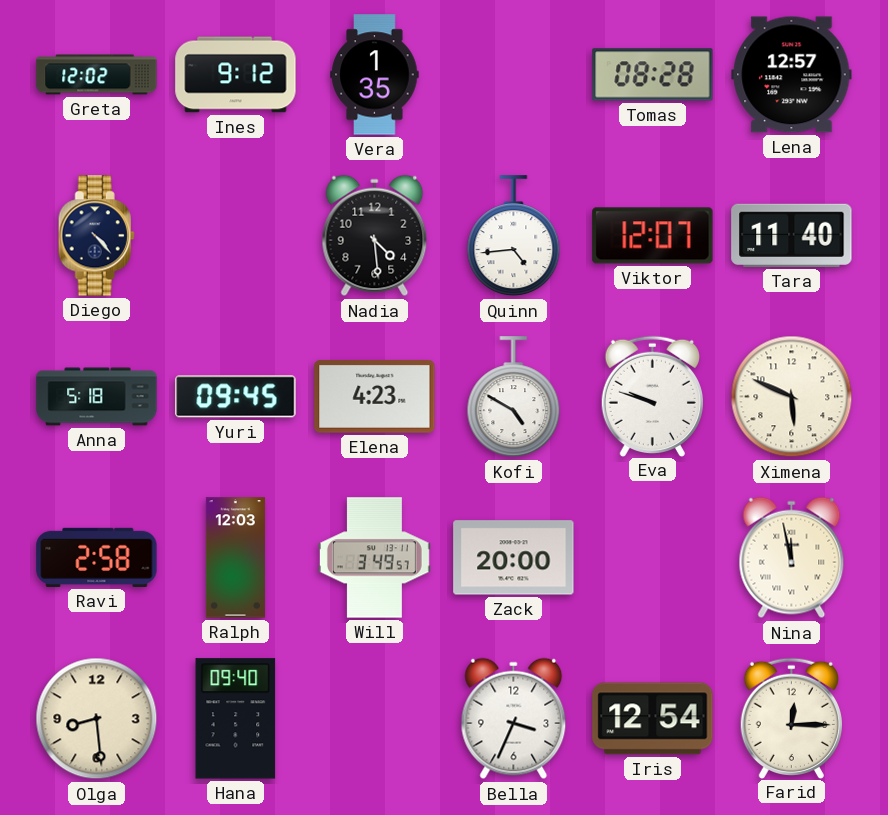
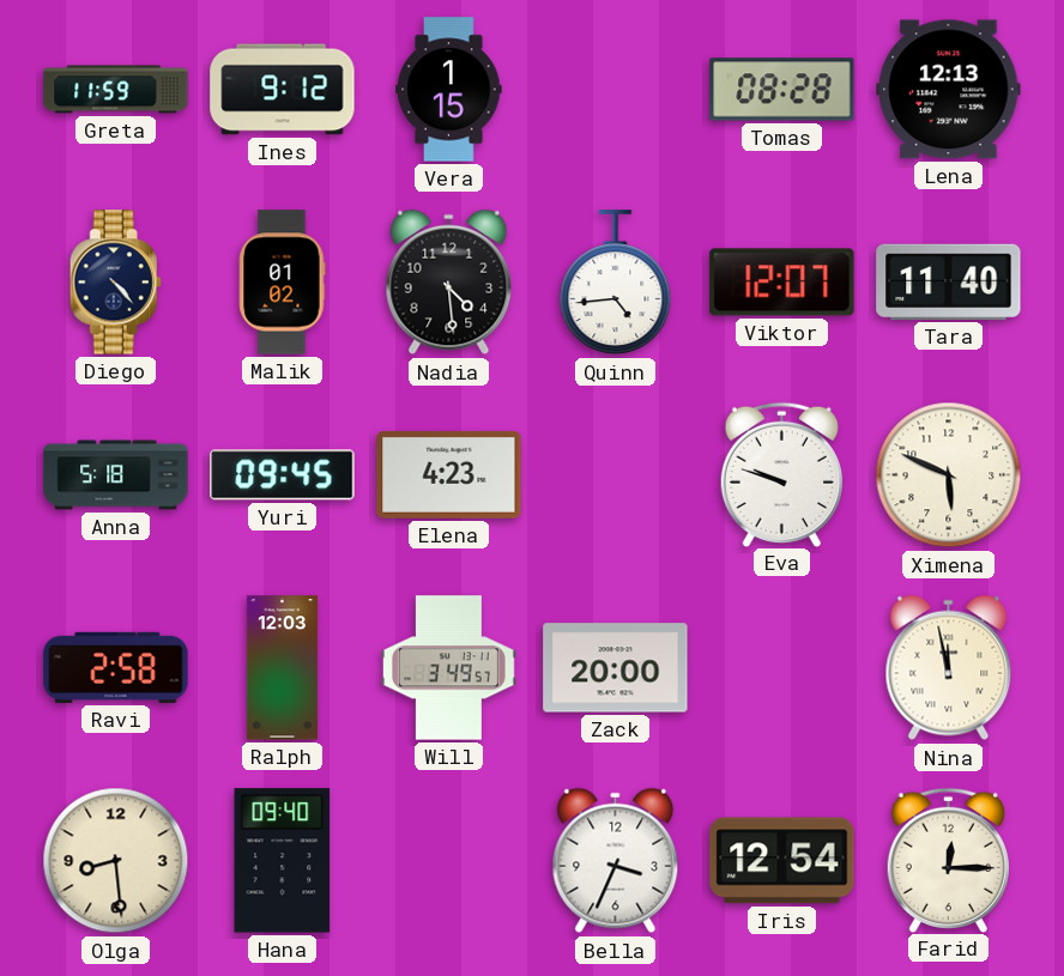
Greta: 12:02 -> 11:59
Vera: 1:35 -> 1:15
Lena: 12:57 -> 12:13
Malik: none -> 01:02
Kofi: 4:50 -> none
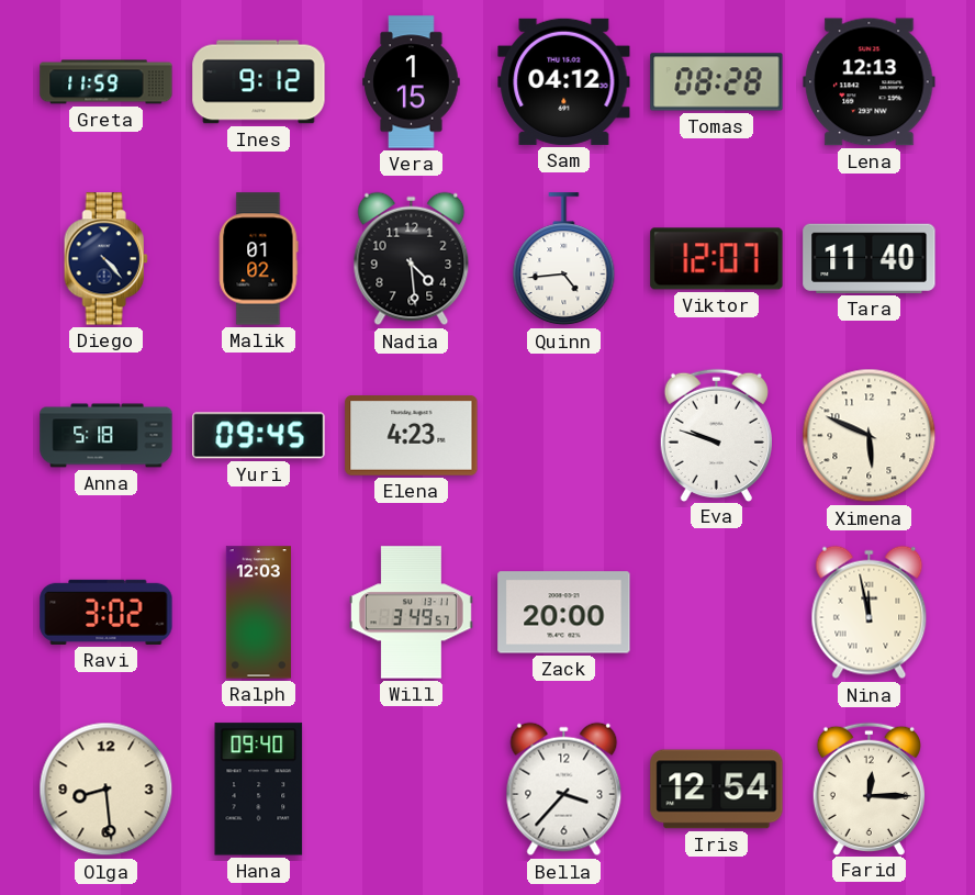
Sam: none -> 04:12
Ravi: 2:58 -> 3:02
Bella: 3:34 -> 3:37
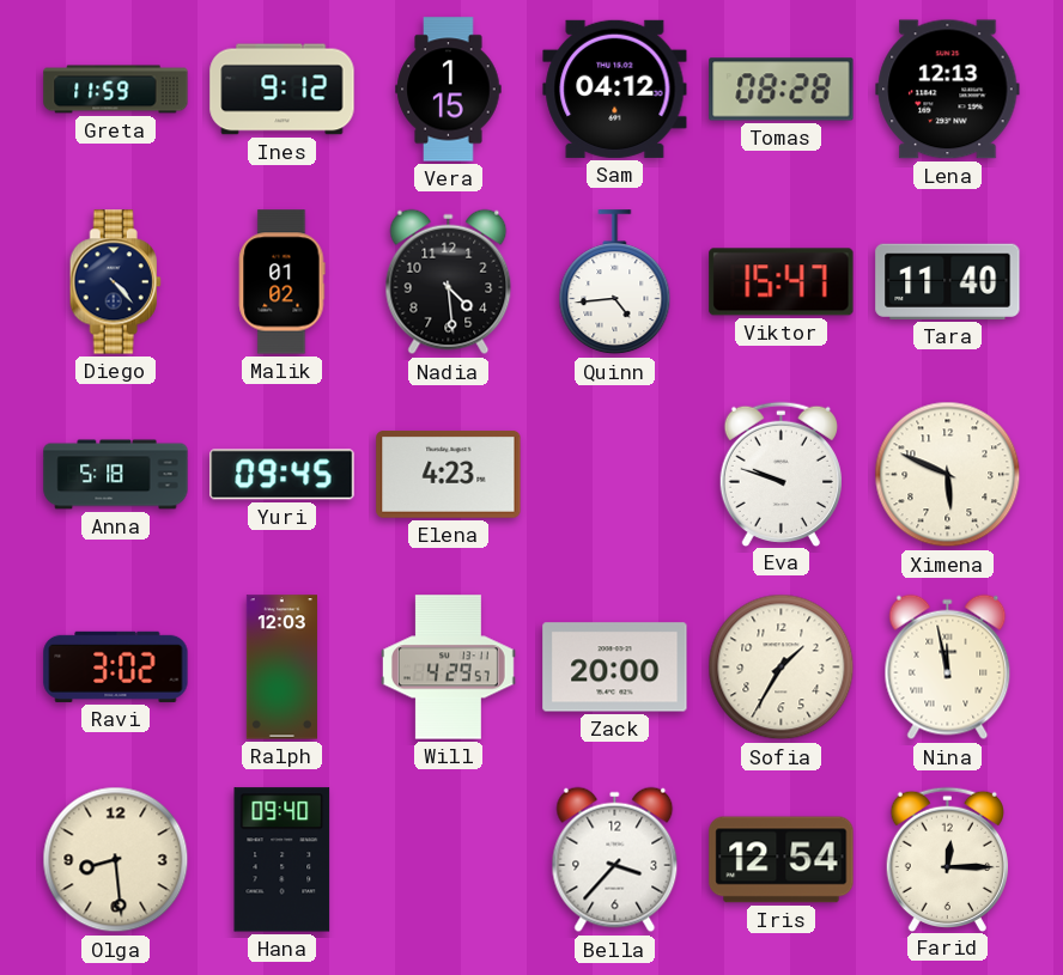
Viktor: 12:07 -> 15:47
Will: 3:49 -> 4:29
Sofia: none -> 1:35
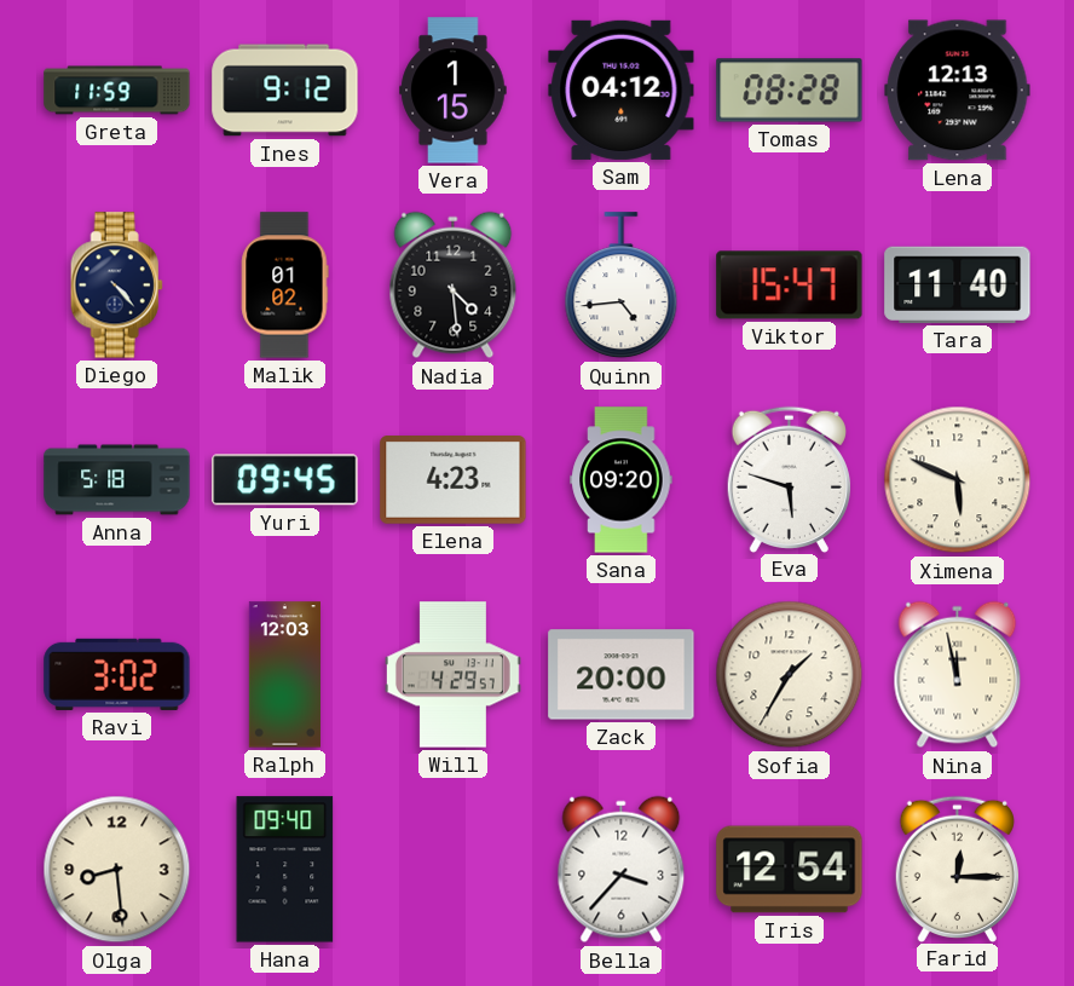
Sana: none -> 09:20
Eva: 9:48 -> 5:48
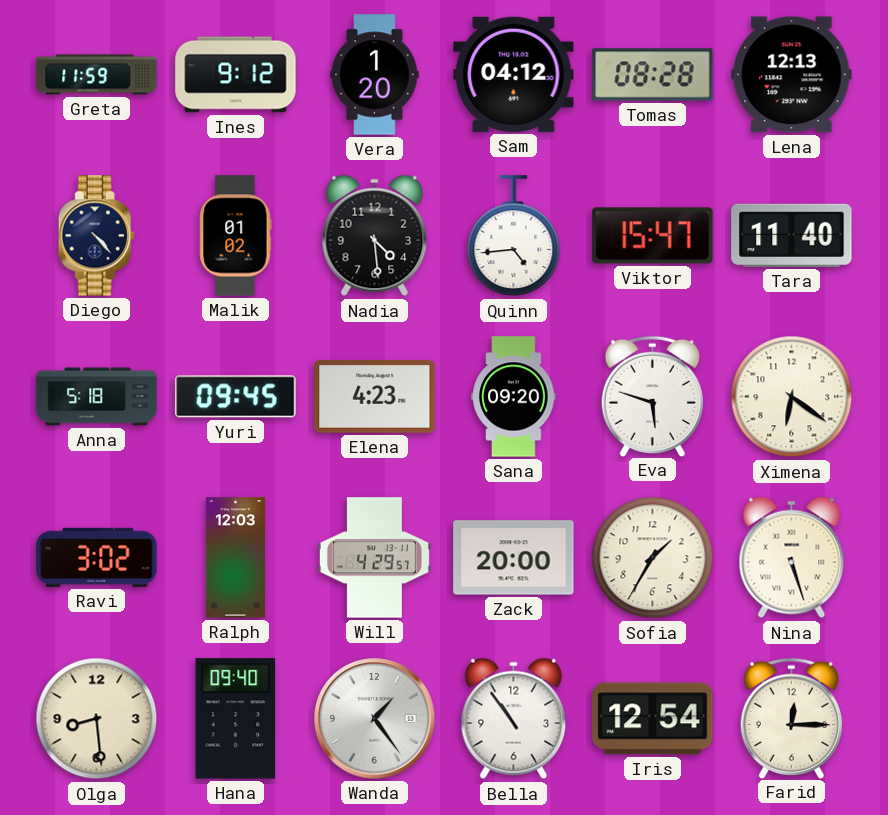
Vera: 1:15 -> 1:20
Ximena: 5:49 -> 6:21
Nina: 11:58 -> 5:27
Wanda: none -> 1:24
Bella: 3:37 -> 10:54
